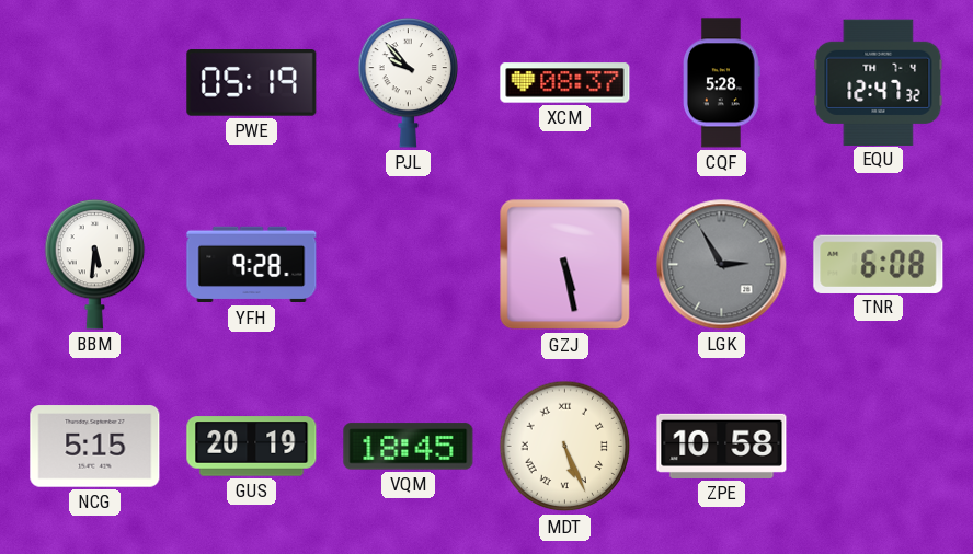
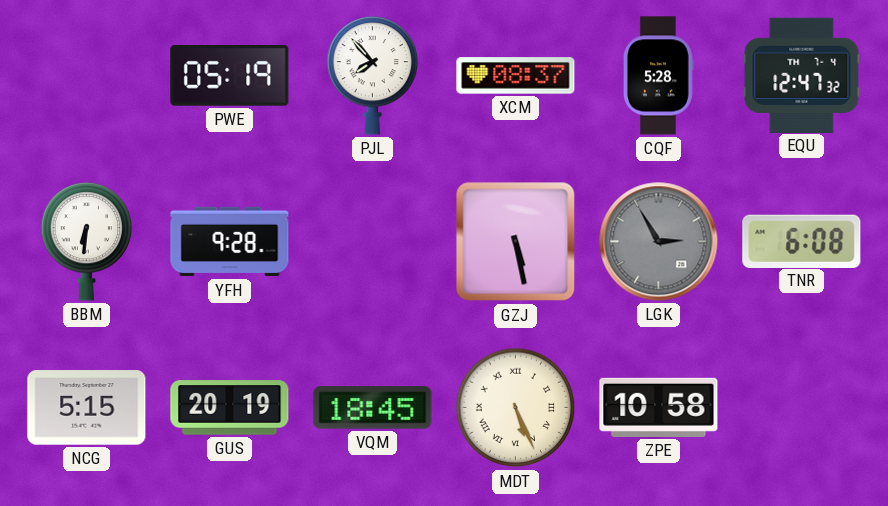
PJL: 9:53 -> 7:53
BBM: 5:31 -> 6:31
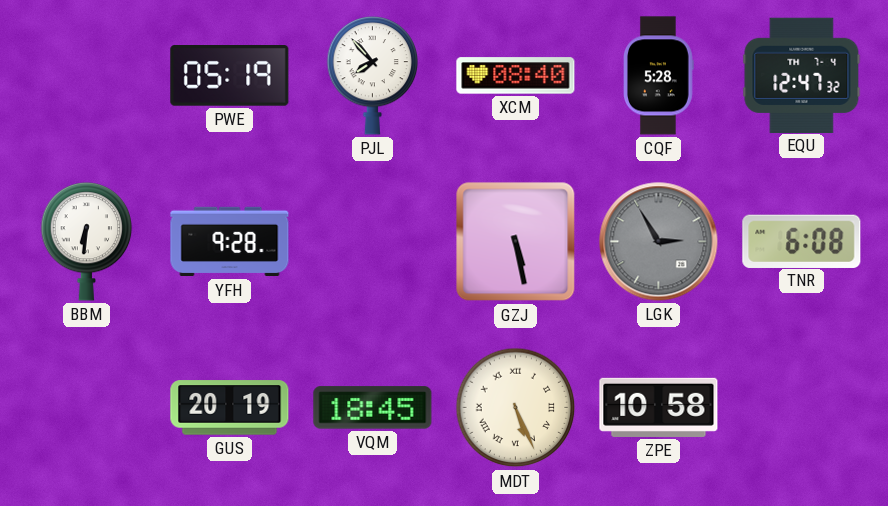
XCM: 08:37 -> 08:40
NCG: 5:15 -> none
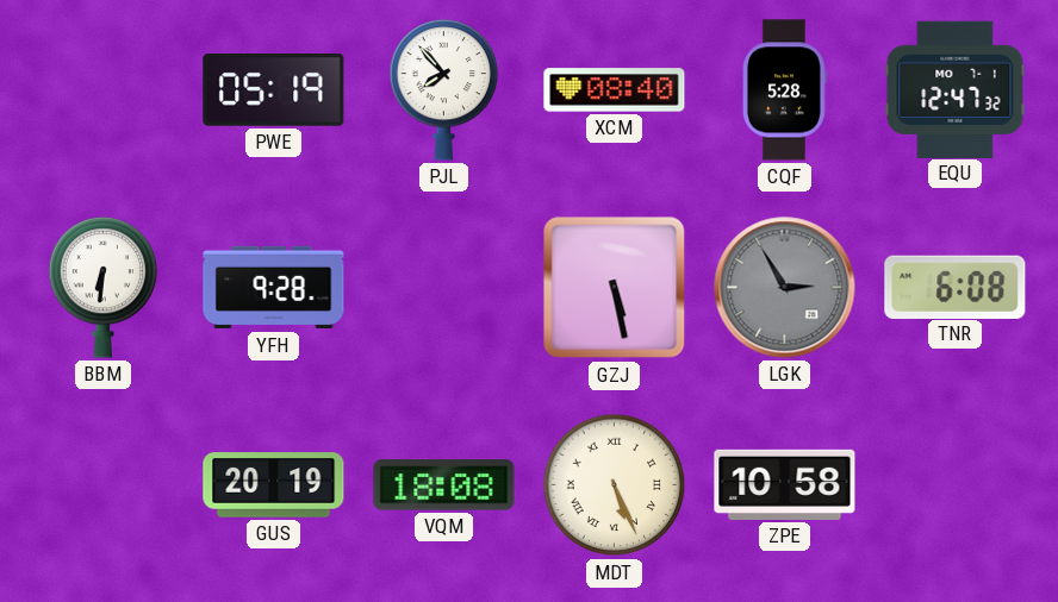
EQU date: TH 7-4 -> MO 7-1
VQM: 18:45 -> 18:08
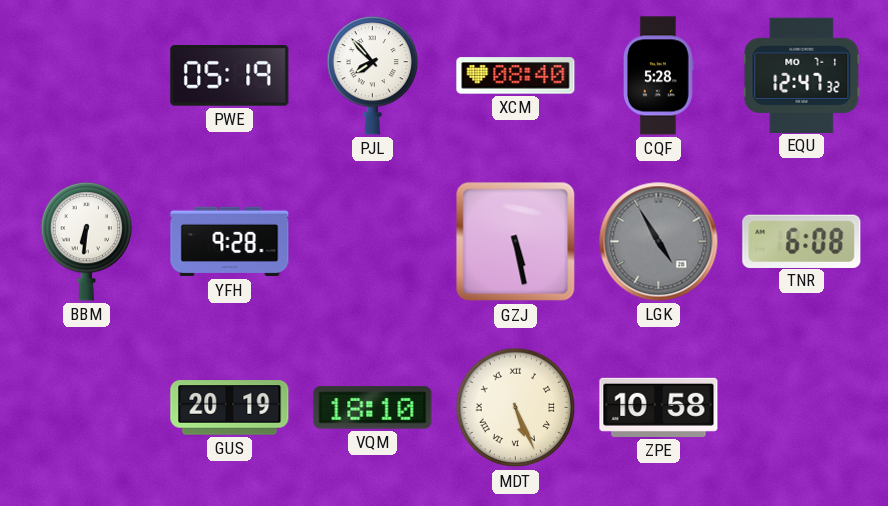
LGK: 2:55 -> 4:55
VQM: 18:08 -> 18:10
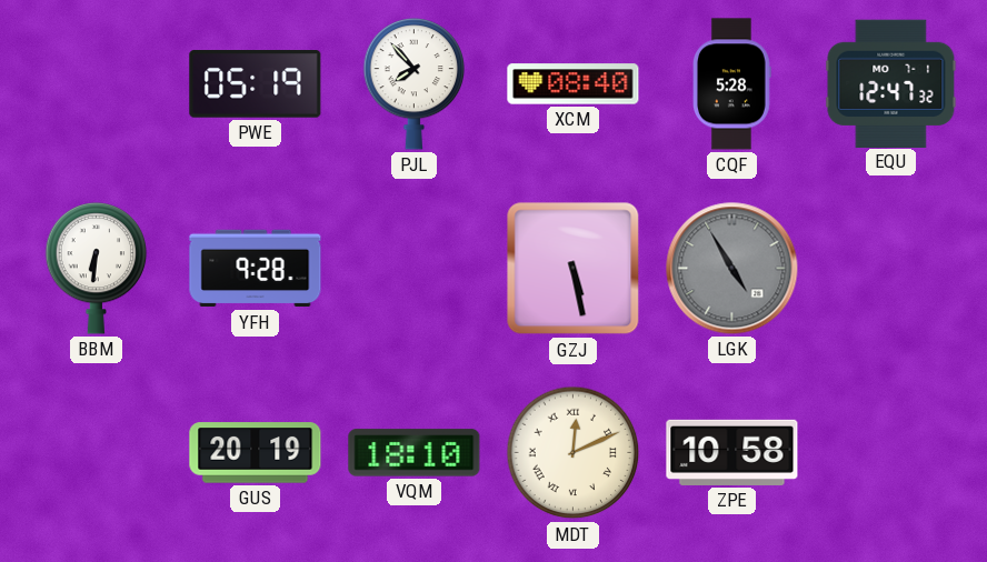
TNR: 6:08 -> none
MDT: 5:26 -> 12:11
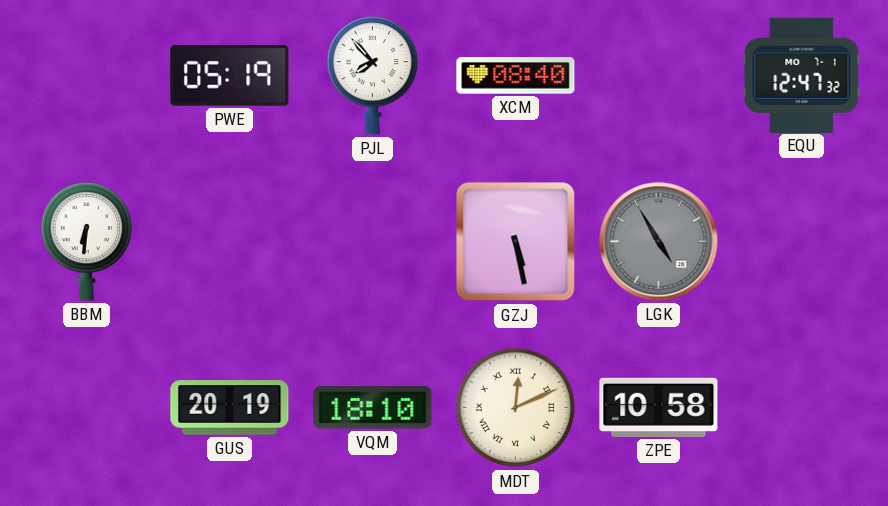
CQF: 5:28 -> none
YFH: 9:28 -> none
